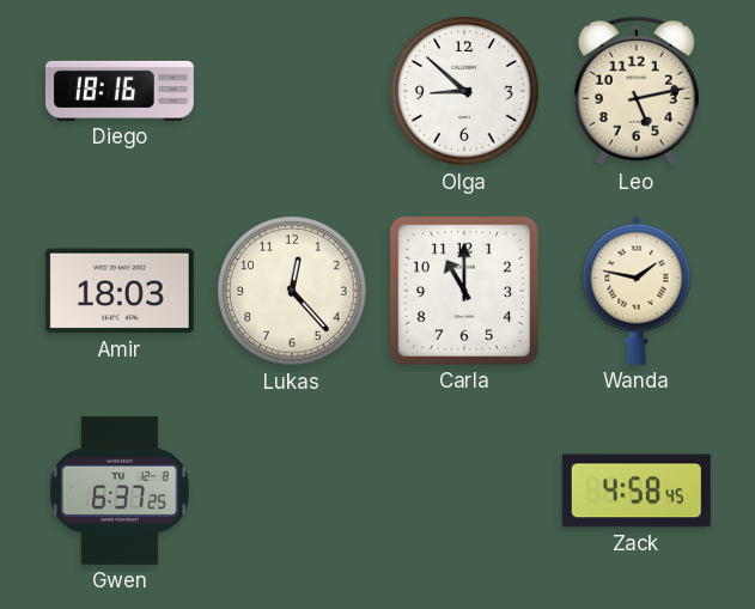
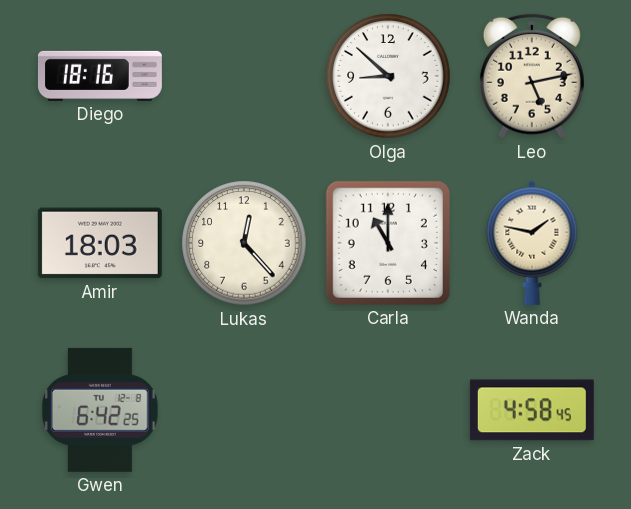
Gwen: 6:37 -> 6:42
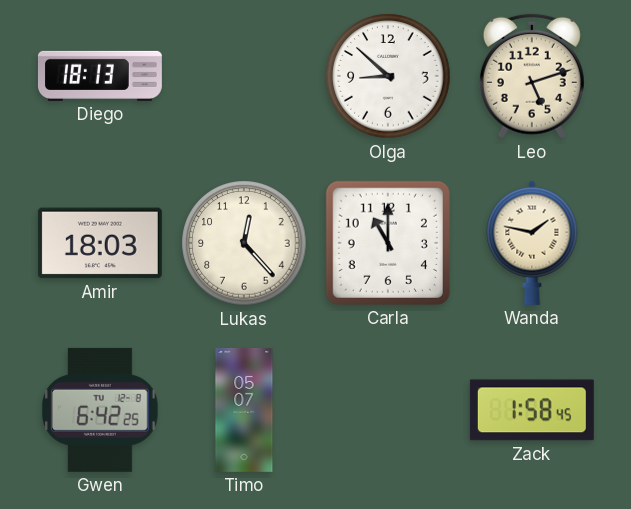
Diego: 18:16 -> 18:13
Leo: 5:13 -> 5:12
Timo: none -> 05:07
Zack: 4:58 -> 1:58
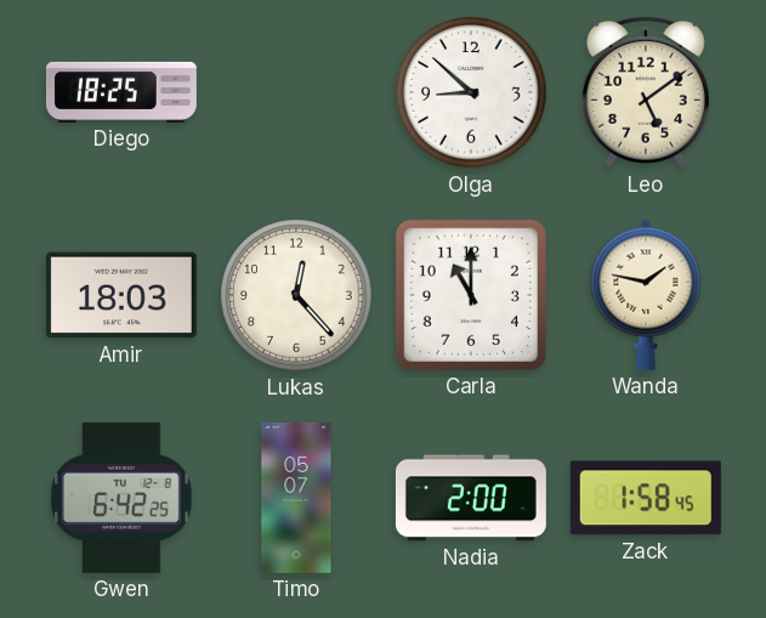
Diego: 18:13 -> 18:25
Leo: 5:12 -> 5:09
Nadia: none -> 2:00
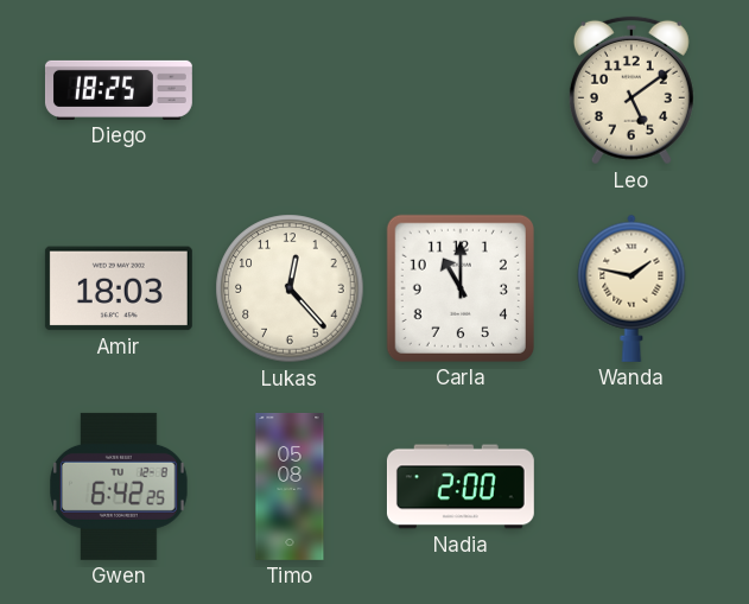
Olga: 8:52 -> none
Timo: 05:07 -> 05:08
Zack: 1:58 -> none
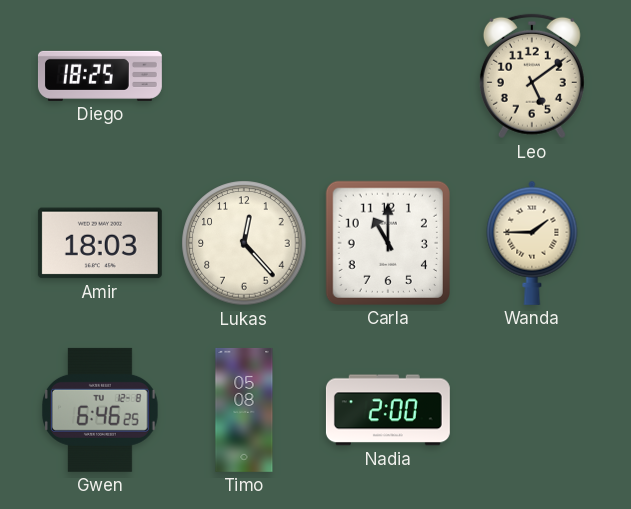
Wanda: 1:47 -> 1:45
Gwen: 6:42 -> 6:46
